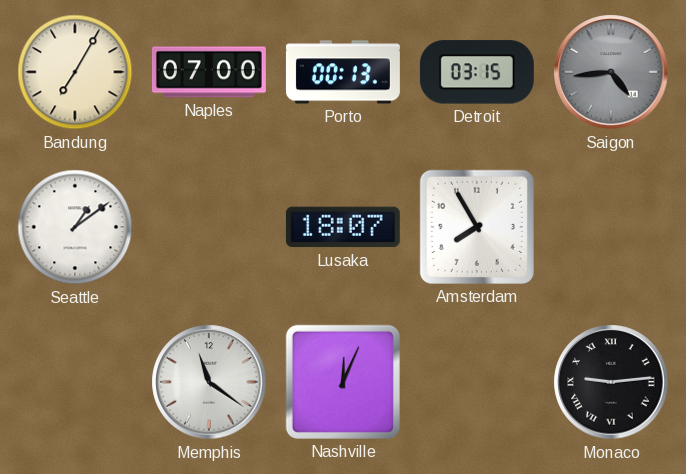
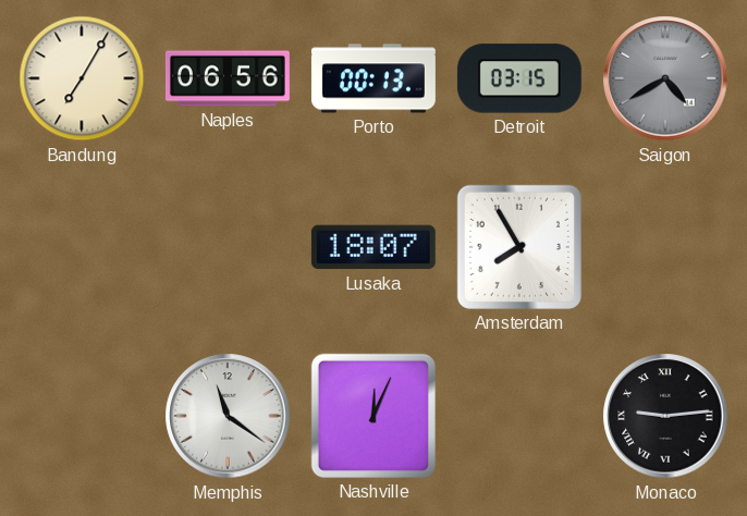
Naples: 07:00 -> 06:56
Saigon: 4:44 -> 4:40
Seattle: 1:09 -> none
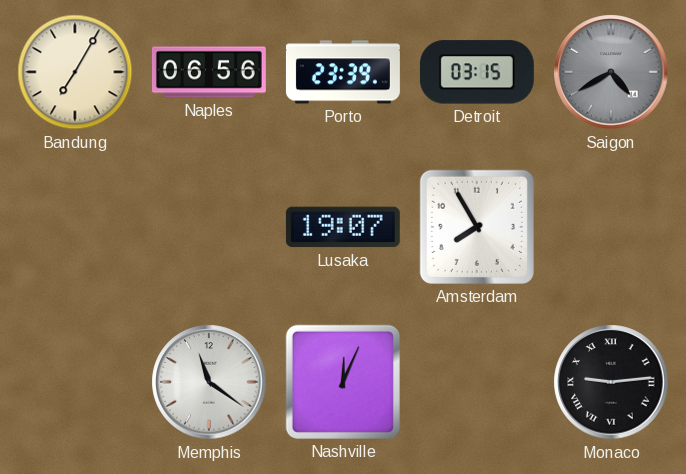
Porto: 00:13 -> 23:39
Lusaka: 18:07 -> 19:07
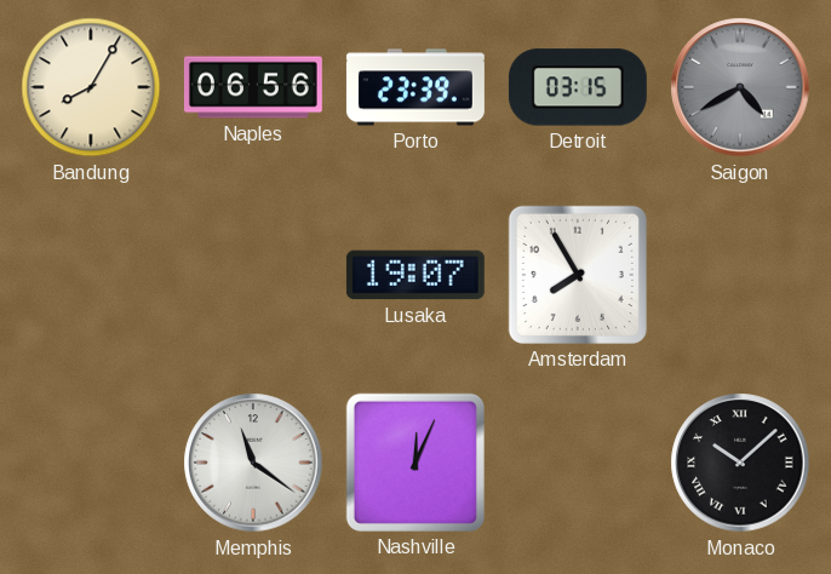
Bandung: 7:05 -> 8:05
Monaco: 9:14 -> 10:08
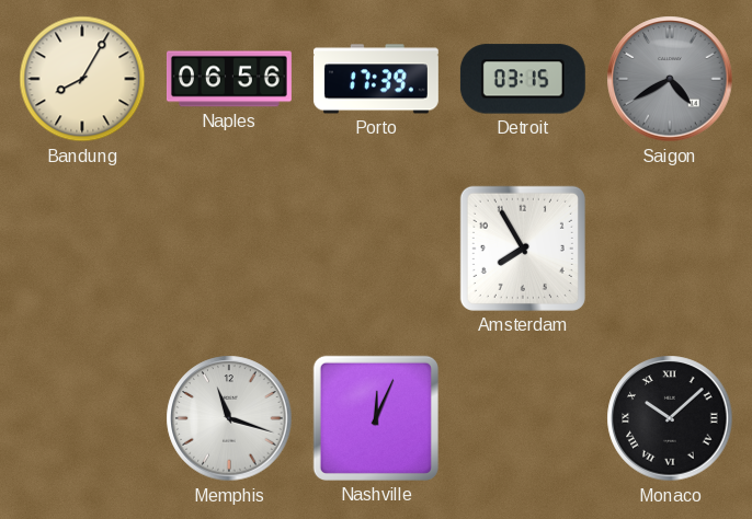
Porto: 23:39 -> 17:39
Lusaka: 19:07 -> none
Memphis: 11:21 -> 11:18
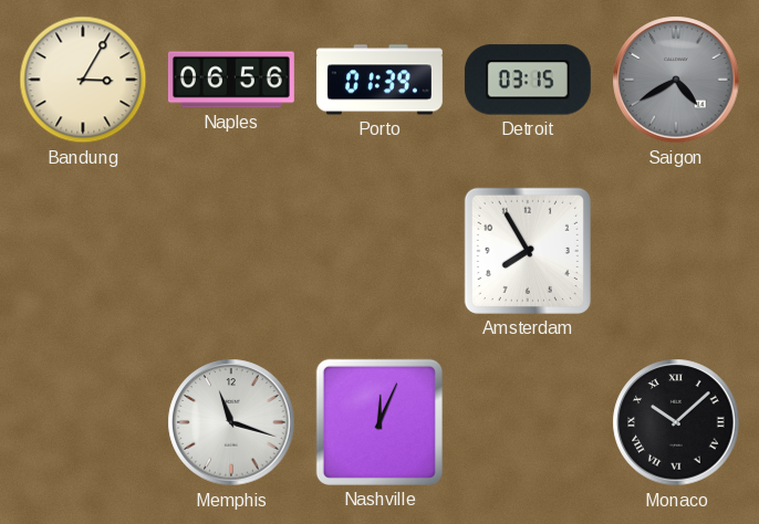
Bandung: 8:05 -> 3:05
Porto: 17:39 -> 01:39
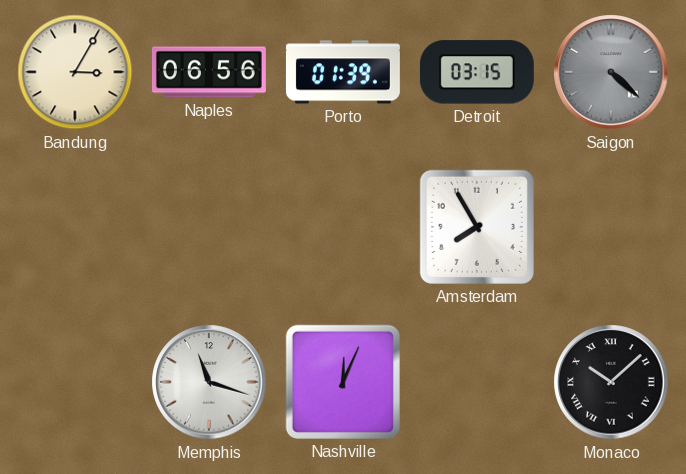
Saigon: 4:40 -> 4:22
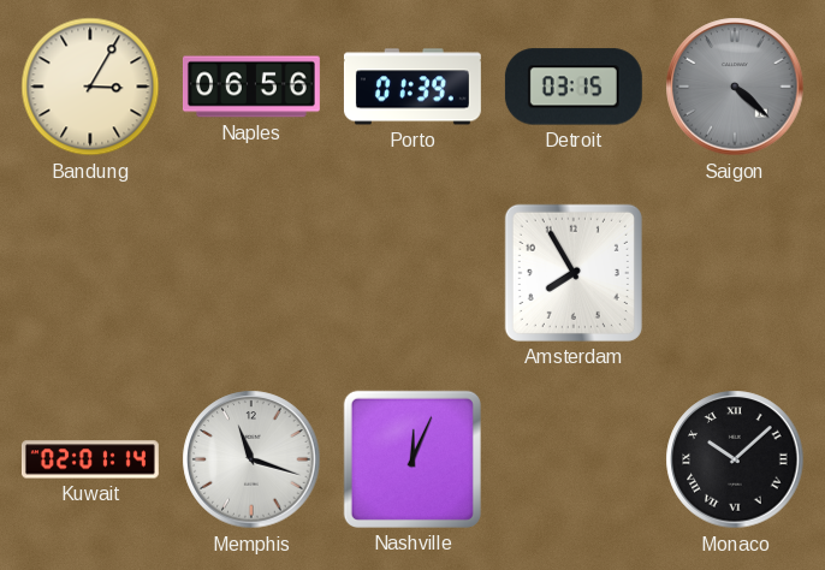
Kuwait: none -> 02:01
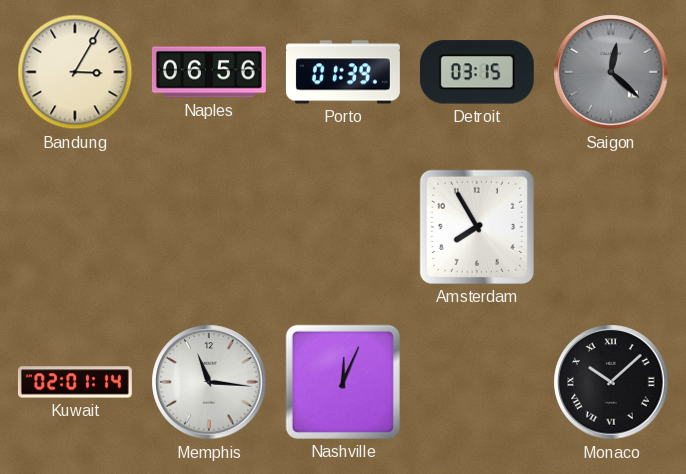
Saigon: 4:22 -> 12:22
Memphis: 11:18 -> 11:16
